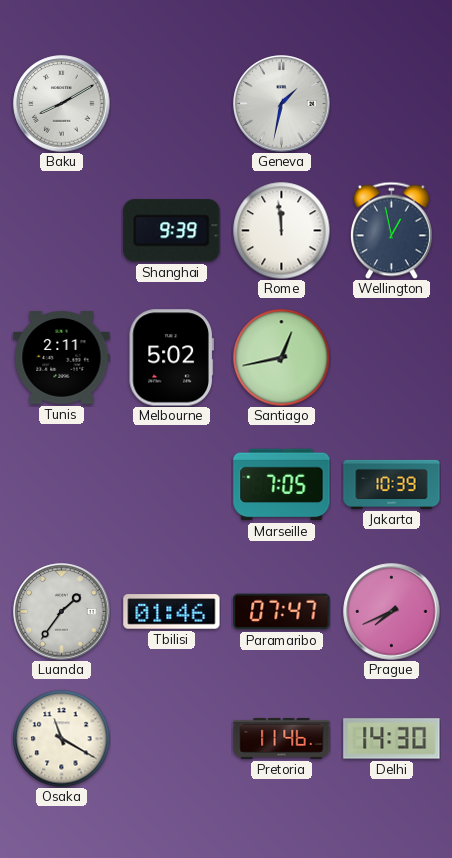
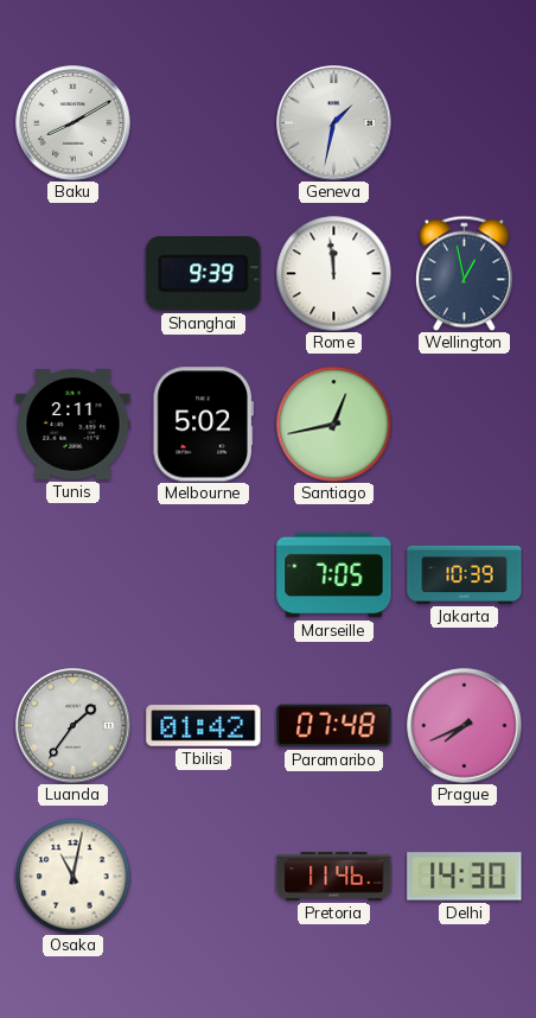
Tbilisi: 01:46 -> 01:42
Paramaribo: 07:47 -> 07:48
Osaka: 11:20 -> 11:02
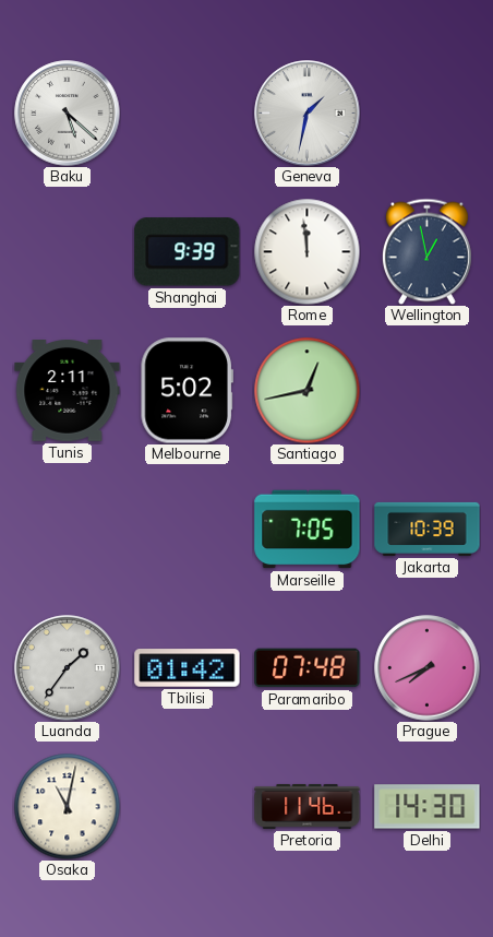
Baku: 8:10 -> 5:22
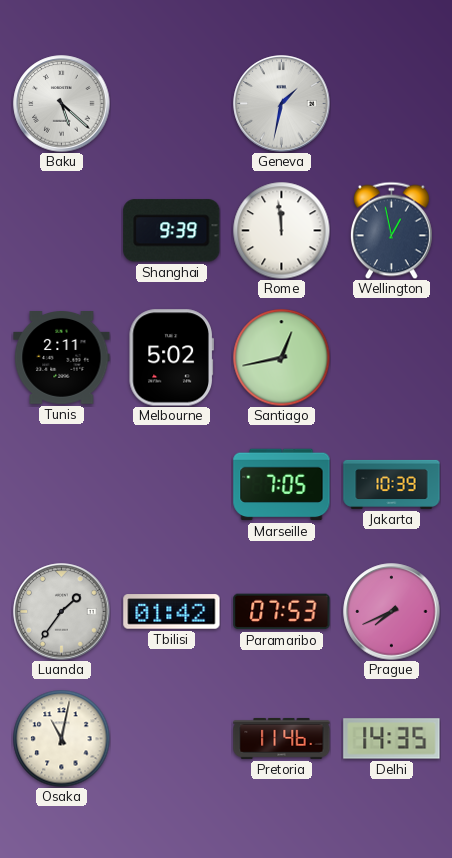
Paramaribo: 07:48 -> 07:53
Delhi: 14:30 -> 14:35
